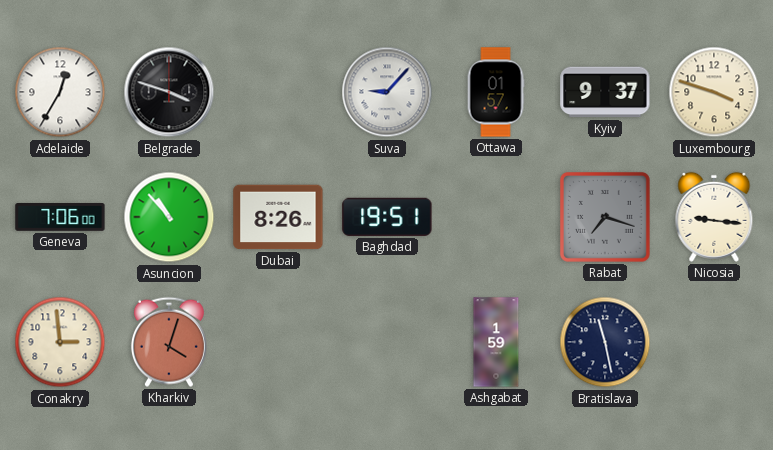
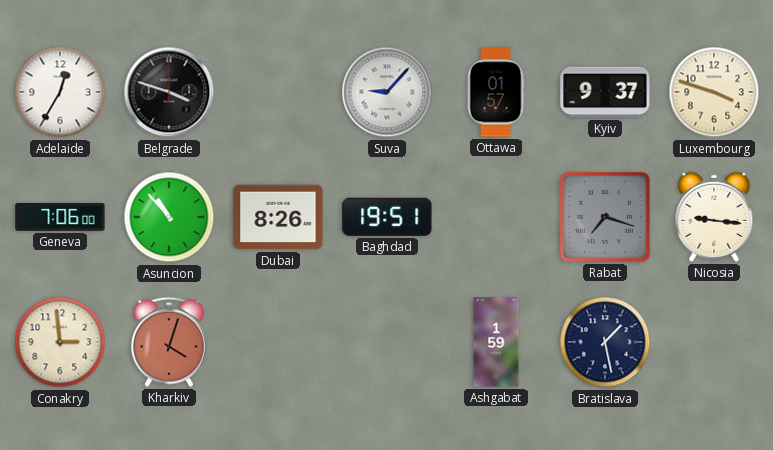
Bratislava: 11:28 -> 1:28
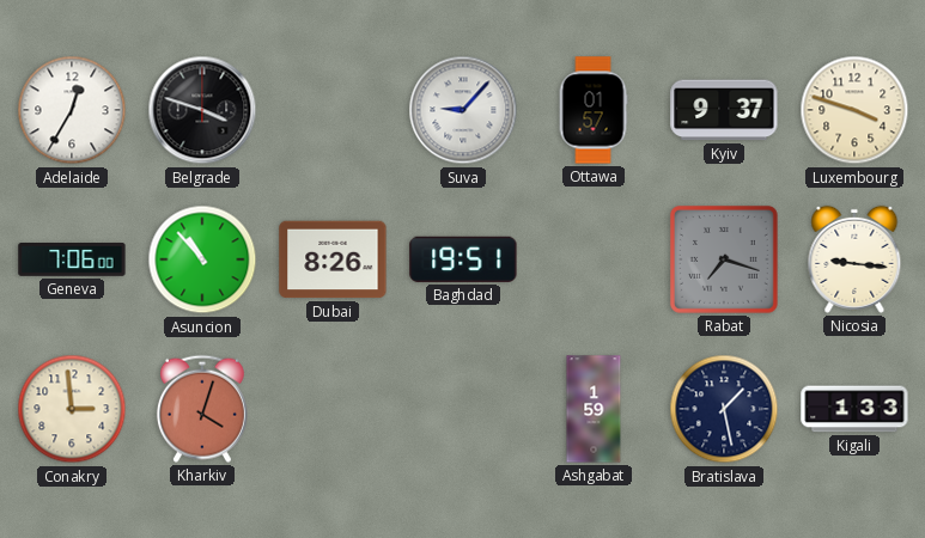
Kigali: none -> 1:33
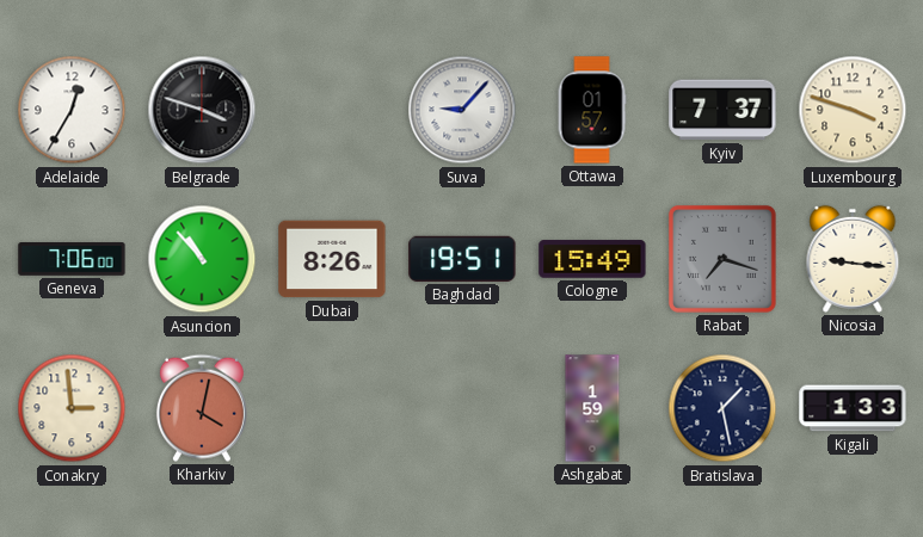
Kyiv: 9:37 -> 7:37
Cologne: none -> 15:49
Kharkiv: 4:03 -> 4:02
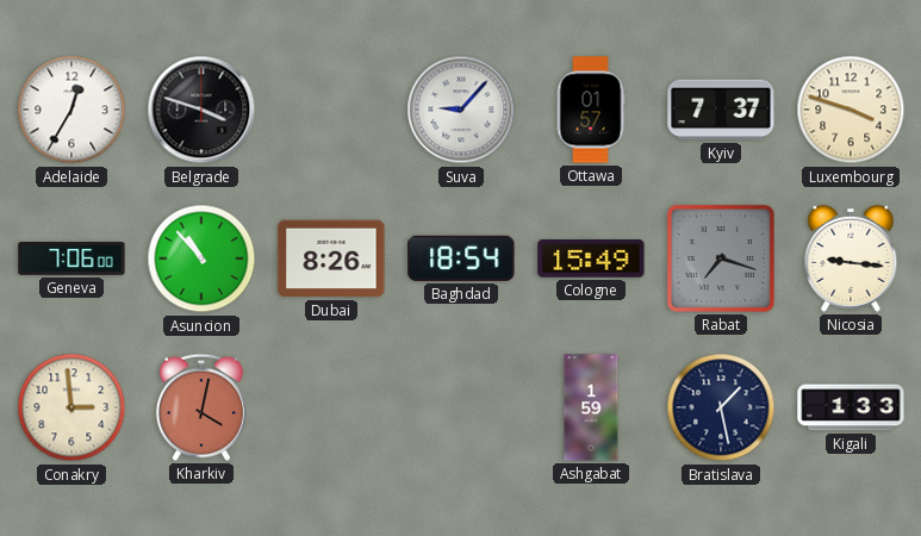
Baghdad: 19:51 -> 18:54
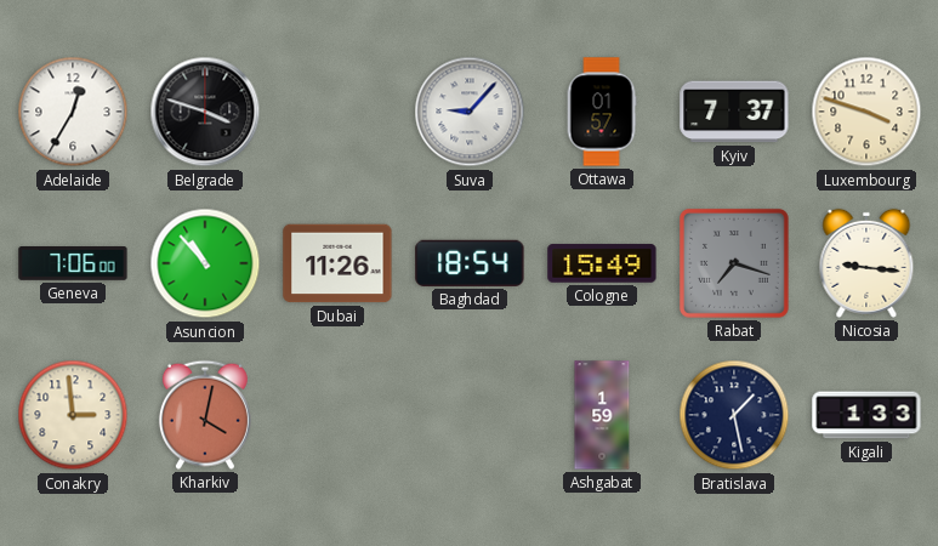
Dubai: 8:26 -> 11:26
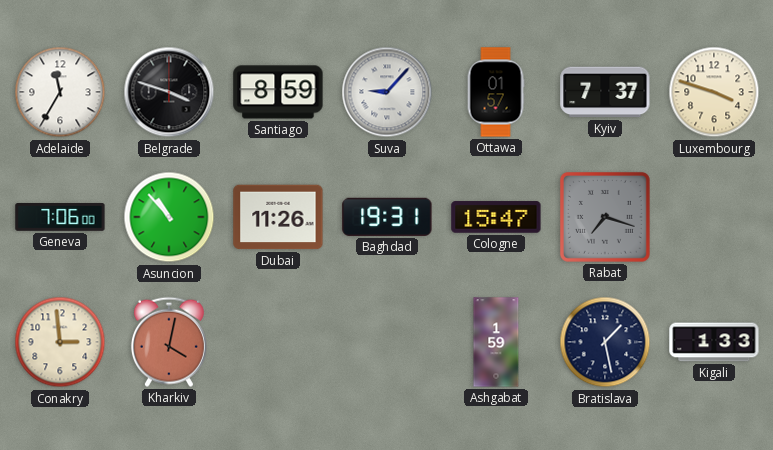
Adelaide: 12:35 -> 11:35
Santiago: none -> 8:59
Baghdad: 18:54 -> 19:31
Cologne: 15:49 -> 15:47
Nicosia: 9:16 -> none
